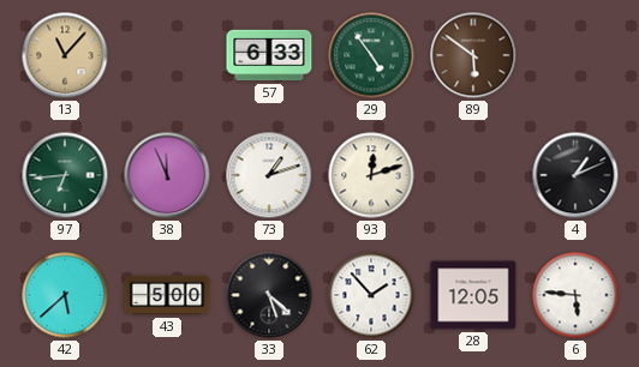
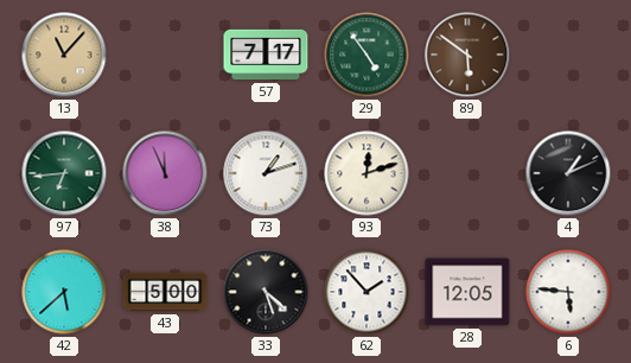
57: 6:33 -> 7:17
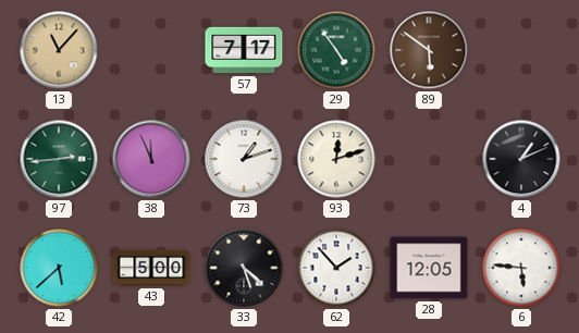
97: 6:44 -> 2:44
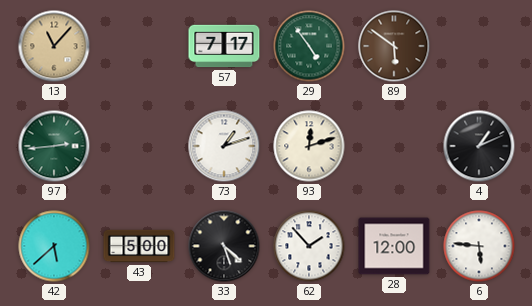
38: 11:56 -> none
28: 12:05 -> 12:00
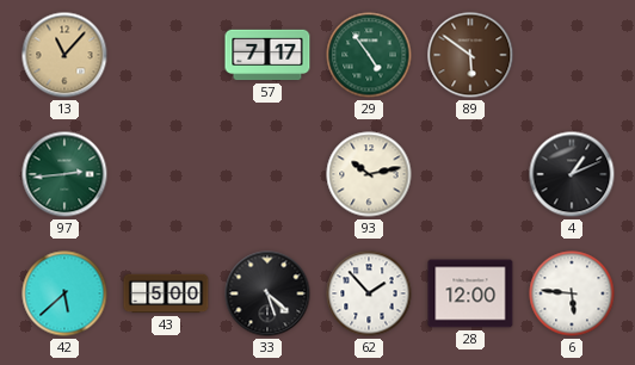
73: 1:12 -> none
93: 12:12 -> 10:13
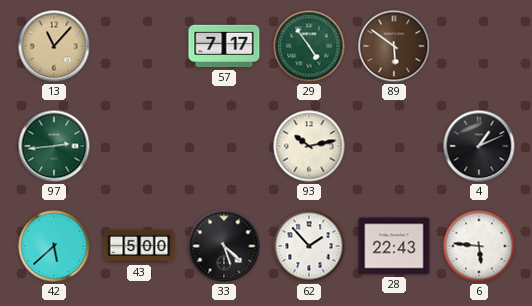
28: 12:00 -> 22:43
